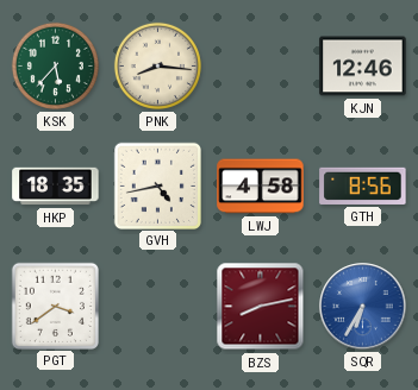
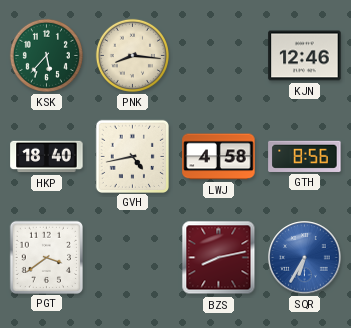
HKP: 18:35 -> 18:40
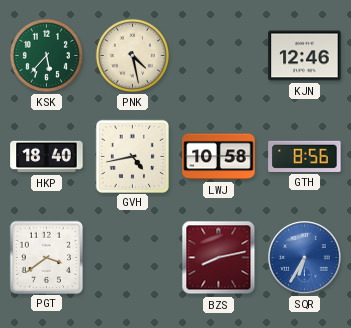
PNK: 8:16 -> 4:28
LWJ: 4:58 -> 10:58
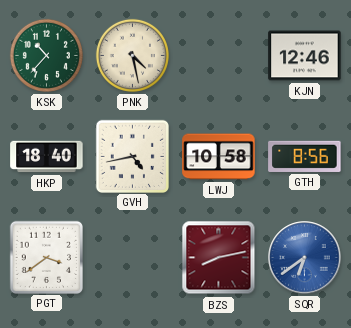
KSK: 5:37 -> 10:37
SQR: 6:35 -> 6:39
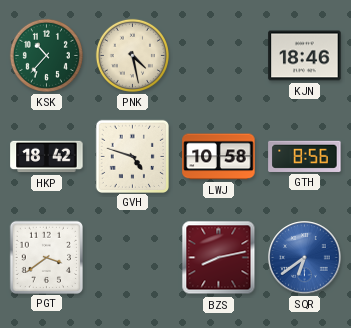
KJN: 12:46 -> 18:46
HKP: 18:40 -> 18:42
GVH: 4:43 -> 4:48
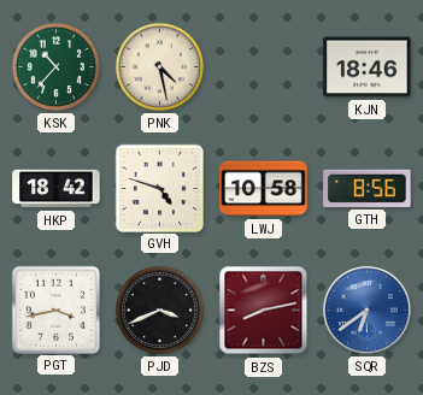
PGT: 3:39 -> 3:43
PJD: none -> 3:41
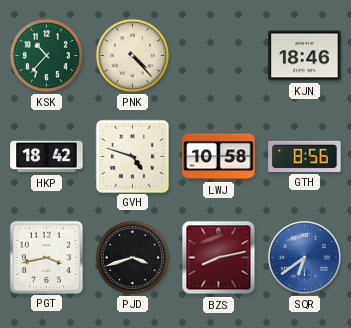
PNK: 4:28 -> 4:23
PJD: 3:41 -> 3:42
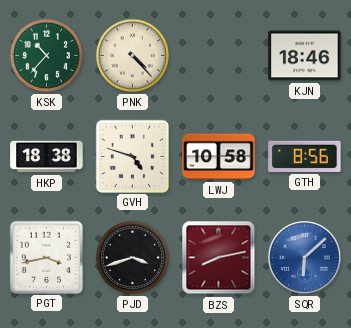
HKP: 18:42 -> 18:38
SQR: 6:39 -> 6:08
